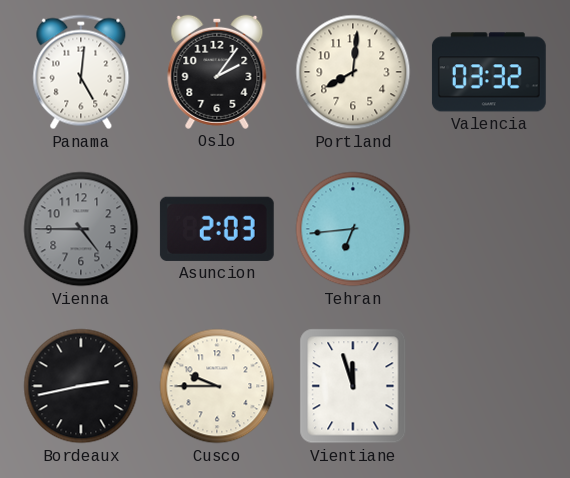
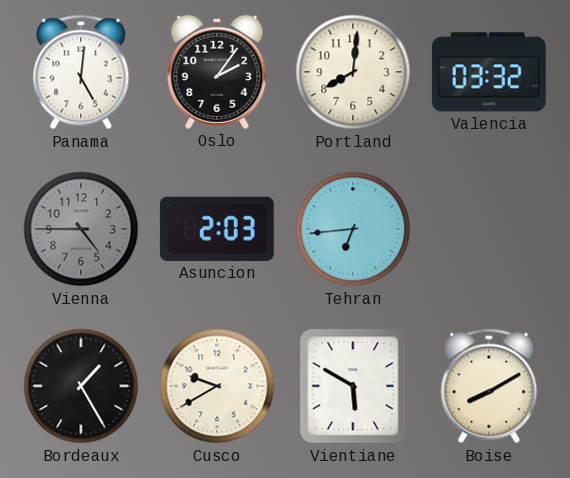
Bordeaux: 2:43 -> 1:25
Cusco: 9:45 -> 9:40
Vientiane: 11:57 -> 5:50
Boise: none -> 8:10
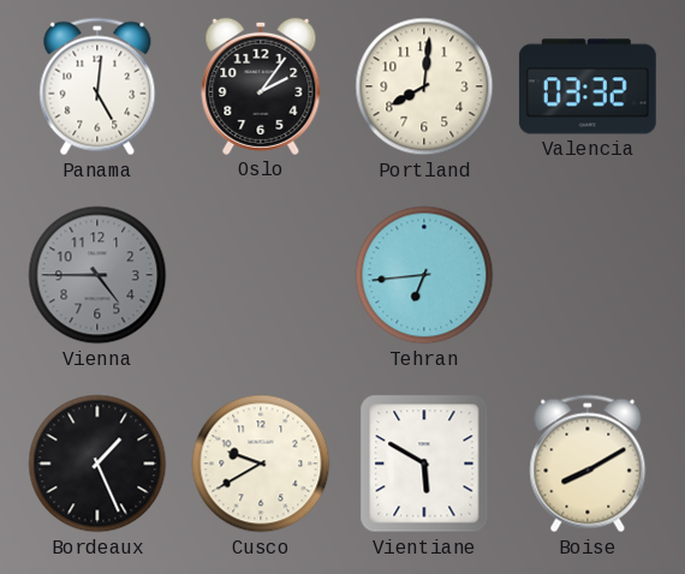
Asuncion: 2:03 -> none
Bordeaux: 1:25 -> 1:26
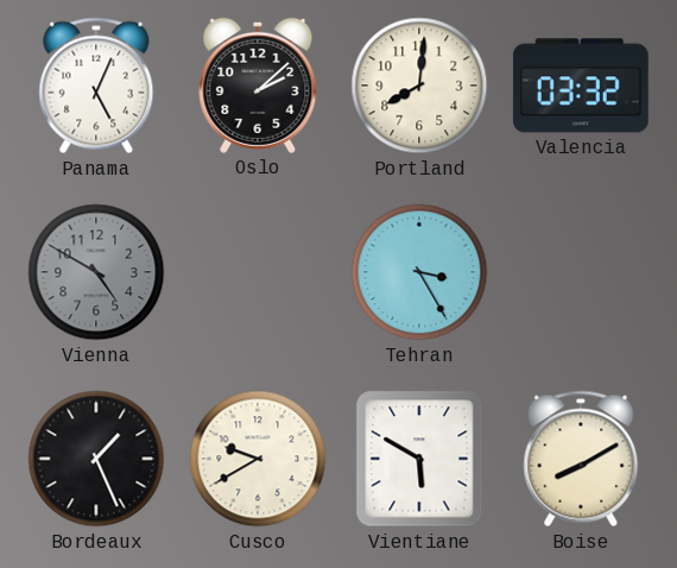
Panama: 5:01 -> 5:04
Oslo: 2:06 -> 2:08
Vienna: 4:45 -> 4:50
Tehran: 6:44 -> 3:25
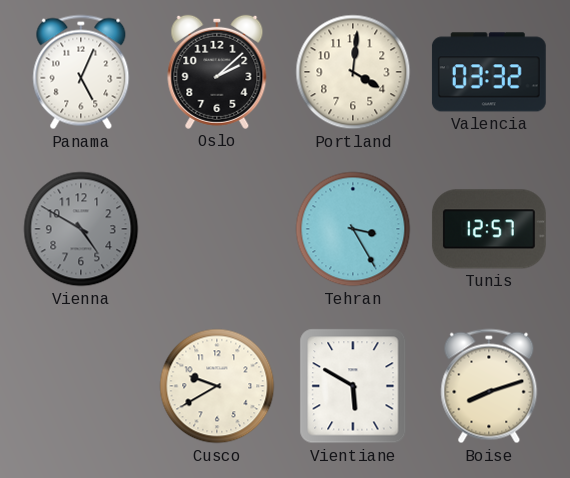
Portland: 8:01 -> 4:01
Tunis: none -> 12:57
Bordeaux: 1:26 -> none
Boise: 8:10 -> 8:12
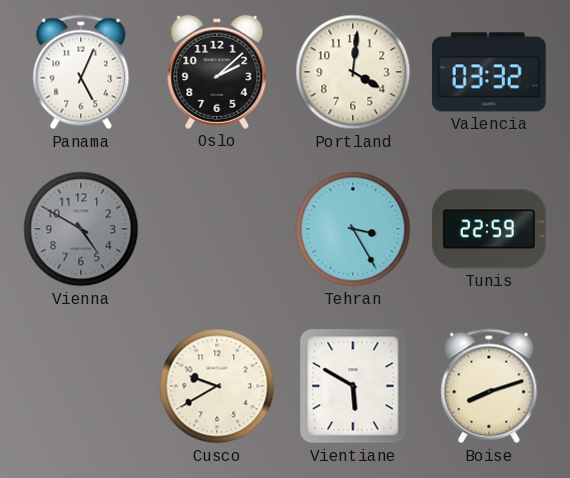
Tunis: 12:57 -> 22:59
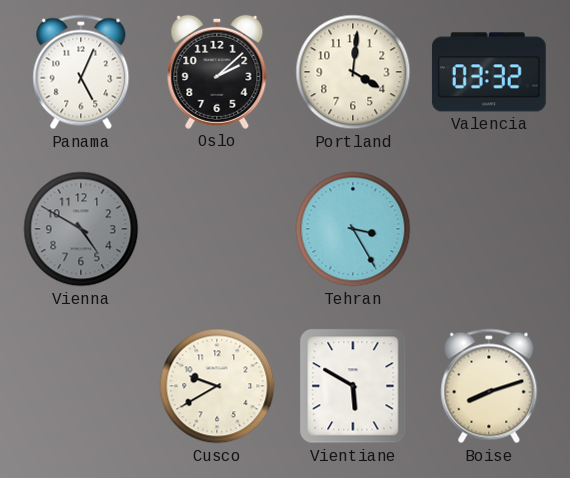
Tunis: 22:59 -> none
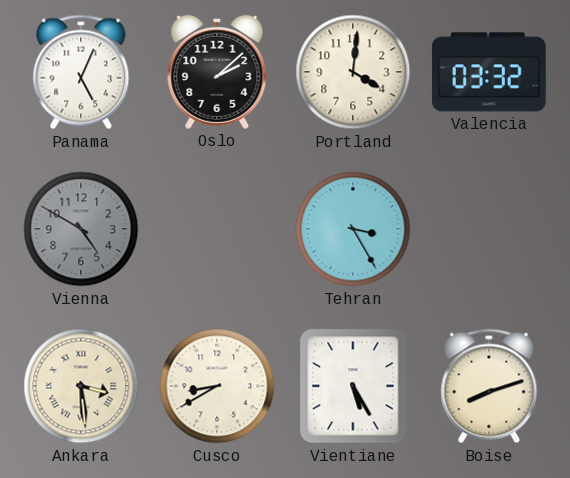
Ankara: none -> 3:29
Cusco: 9:40 -> 8:40
Vientiane: 5:50 -> 5:25
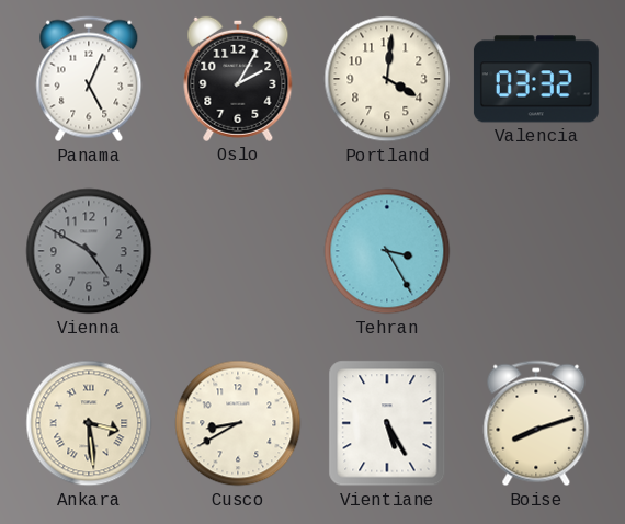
Oslo: 2:08 -> 2:05
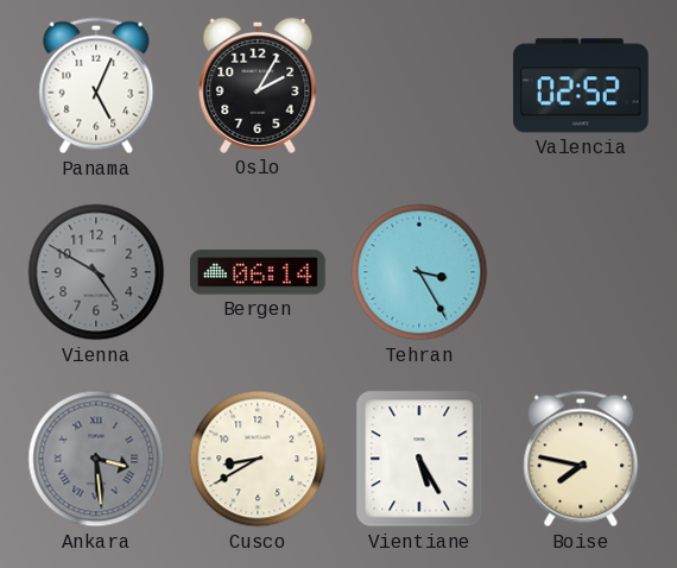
Portland: 4:01 -> none
Valencia: 03:32 -> 02:52
Bergen: none -> 06:14
Ankara dial: cream -> grey
Boise: 8:12 -> 7:47
